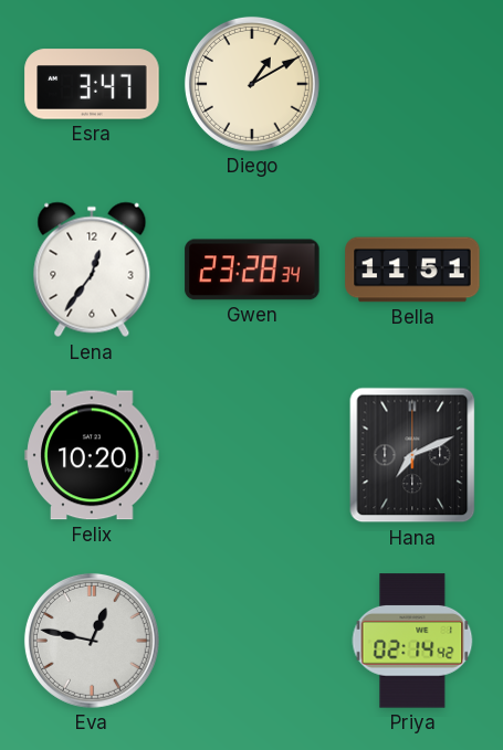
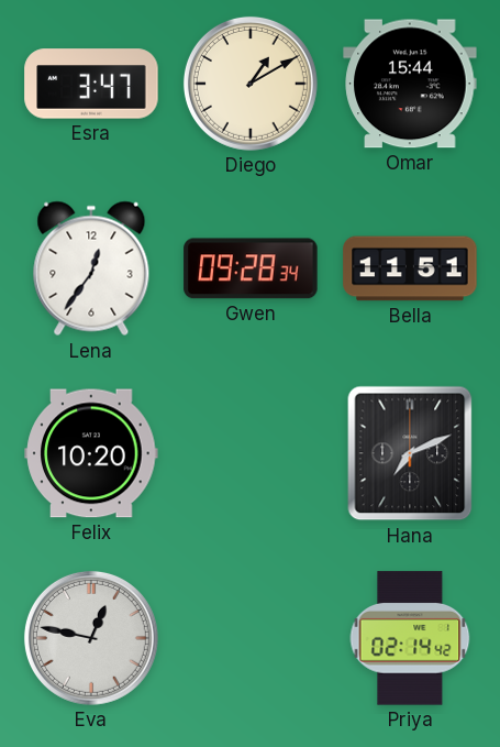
Omar: none -> 15:44
Gwen: 23:28 -> 09:28
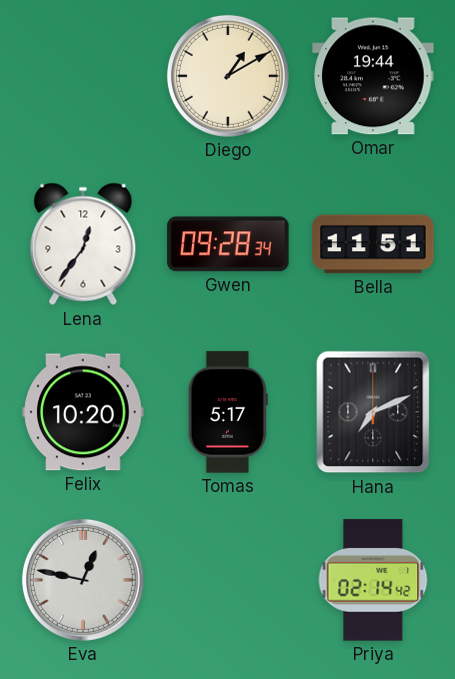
Esra: 3:47 -> none
Omar: 15:44 -> 19:44
Tomas: none -> 5:17
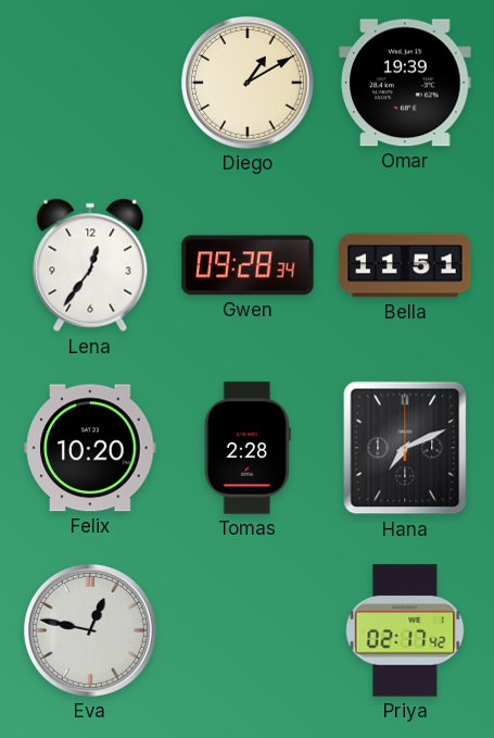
Omar: 19:44 -> 19:39
Tomas: 5:17 -> 2:28
Priya: 02:14 -> 02:17
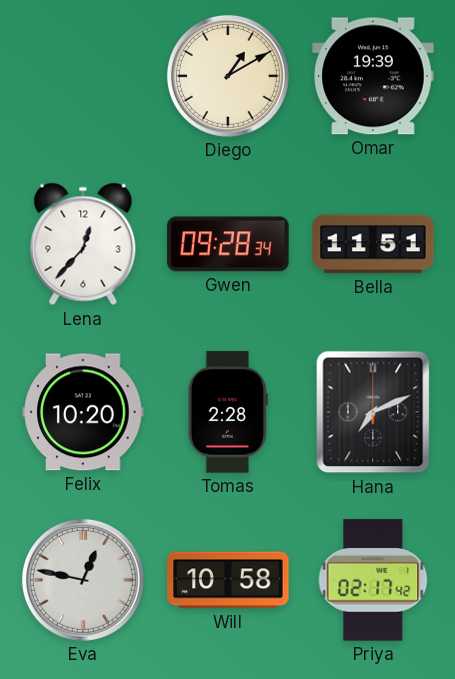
Lena: 12:36 -> 12:37
Will: none -> 10:58
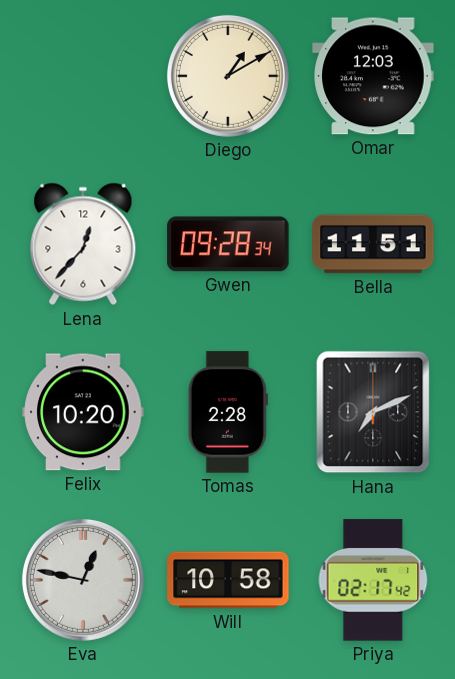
Omar: 19:39 -> 12:03
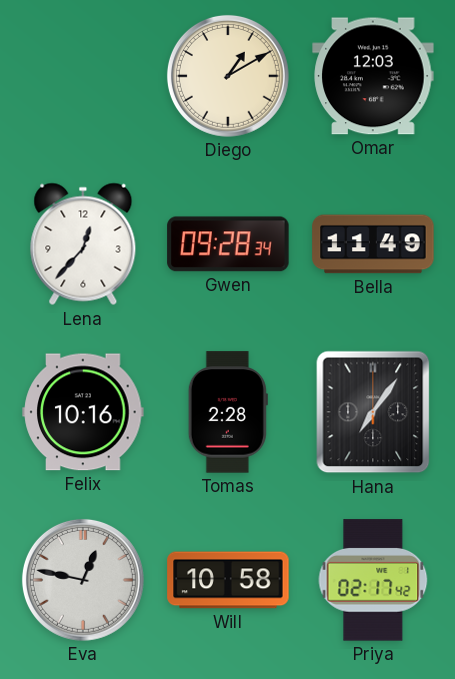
Bella: 11:51 -> 11:49
Felix: 10:20 -> 10:16
Hana: 7:11 -> 7:06
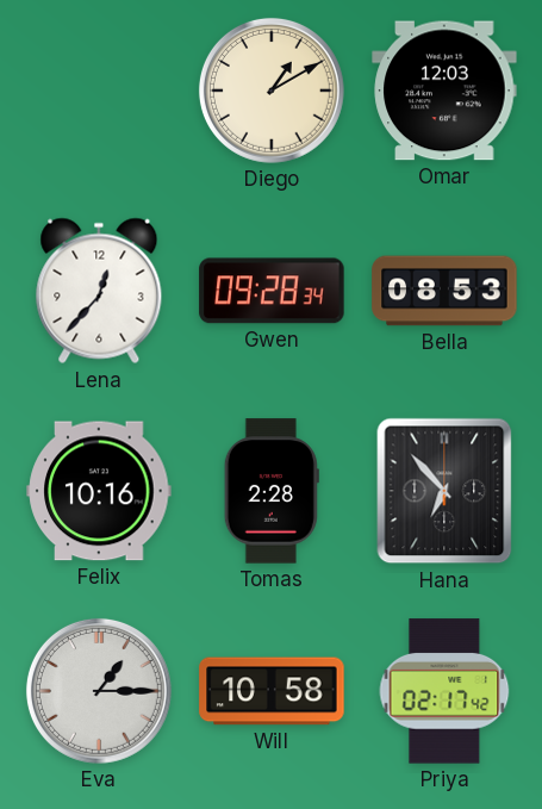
Bella: 11:49 -> 08:53
Hana: 7:06 -> 6:53
Eva: 12:47 -> 1:15
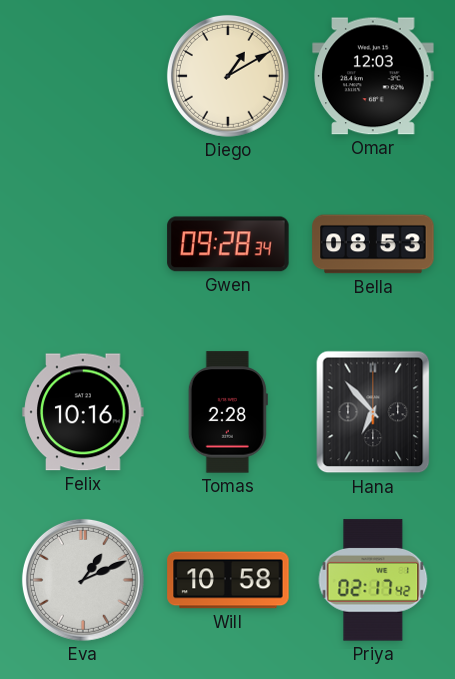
Lena: 12:37 -> none
Eva: 1:15 -> 1:11
